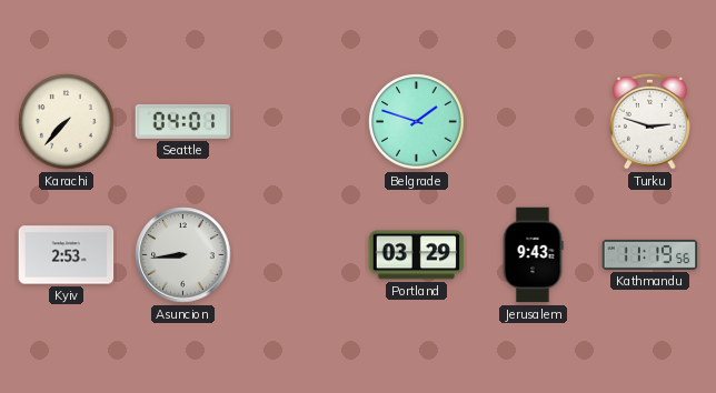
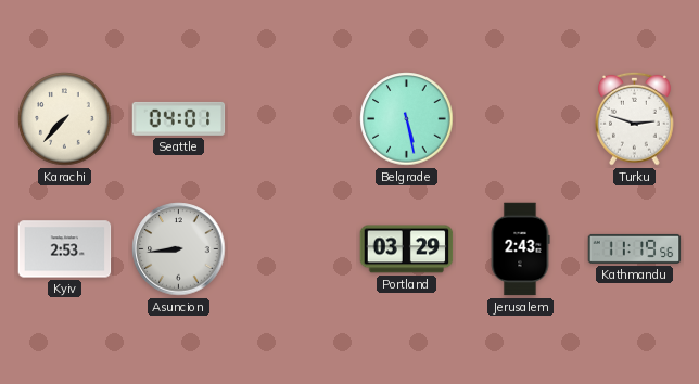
Belgrade: 1:48 -> 5:28
Jerusalem: 9:43 -> 2:43
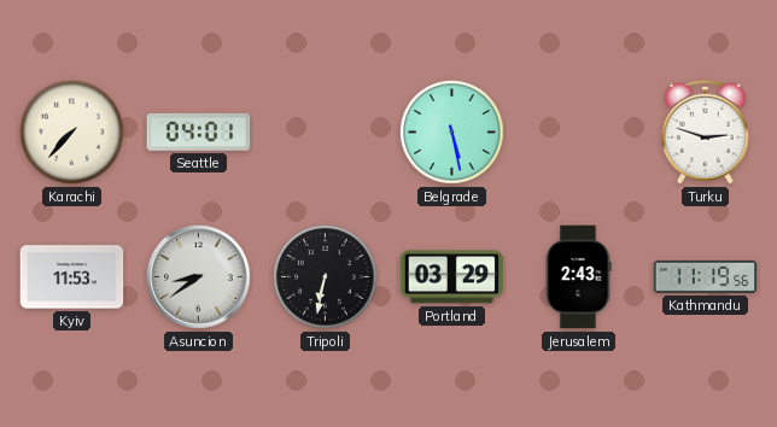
Kyiv: 2:53 -> 11:53
Asuncion: 8:44 -> 8:39
Tripoli: none -> 6:32
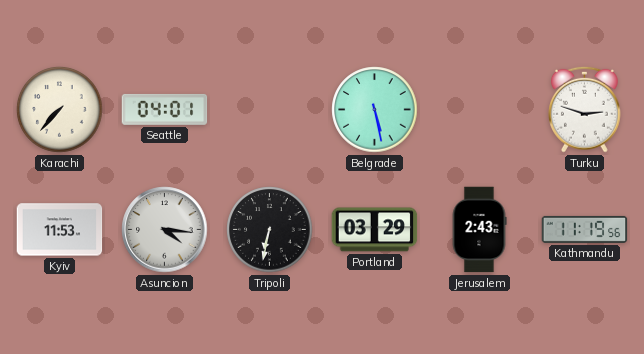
Asuncion: 8:39 -> 4:16
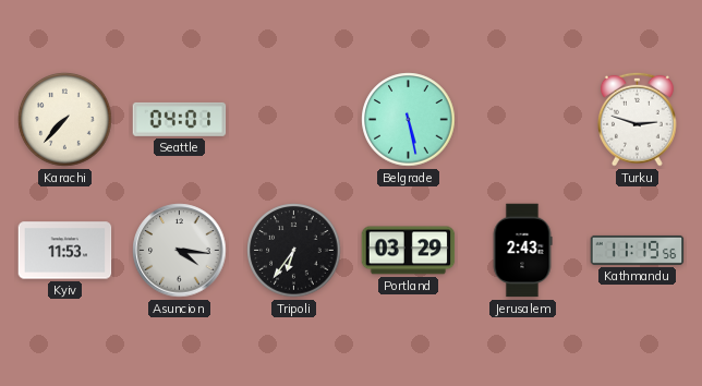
Tripoli: 6:32 -> 6:36
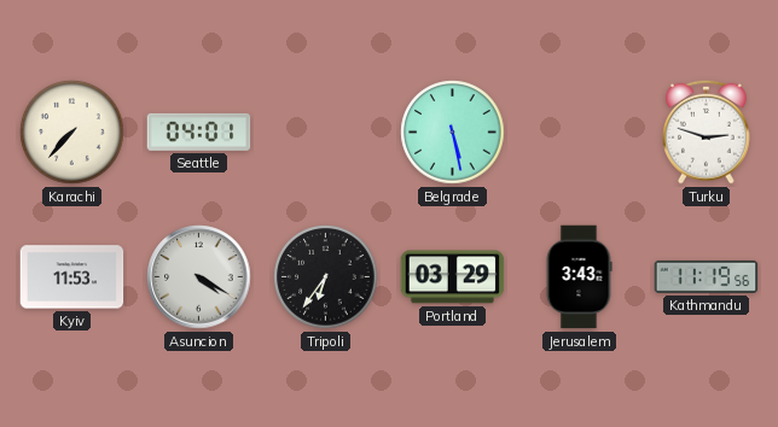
Asuncion: 4:16 -> 4:20
Jerusalem: 2:43 -> 3:43
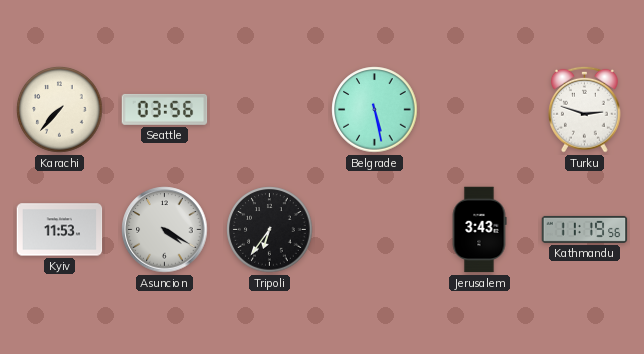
Seattle: 04:01 -> 03:56
Portland: 03:29 -> none
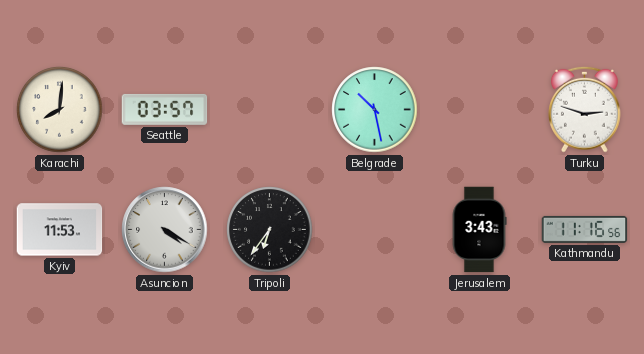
Karachi: 7:37 -> 8:01
Seattle: 03:56 -> 03:57
Belgrade: 5:28 -> 10:28
Kathmandu: 11:19 -> 11:16
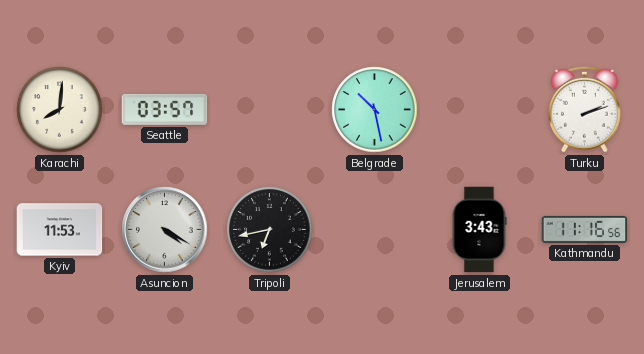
Turku: 2:48 -> 2:12
Tripoli: 6:36 -> 6:43
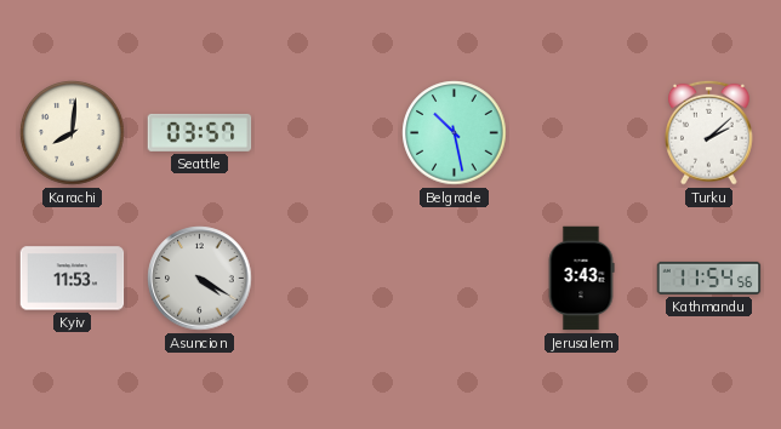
Turku: 2:12 -> 2:08
Tripoli: 6:43 -> none
Kathmandu: 11:16 -> 11:54
